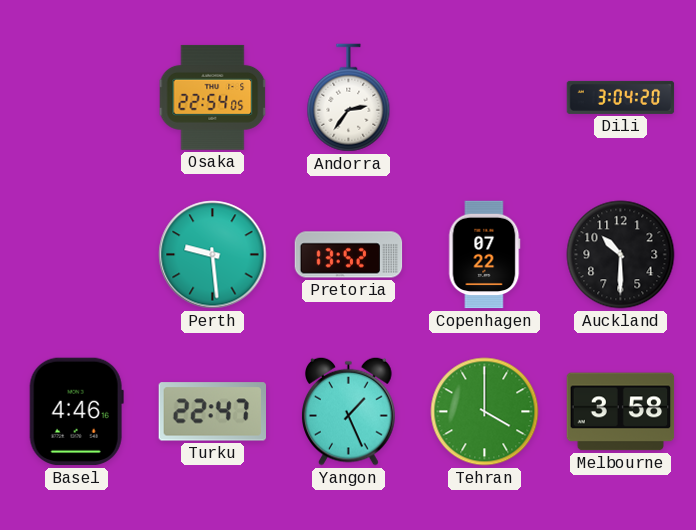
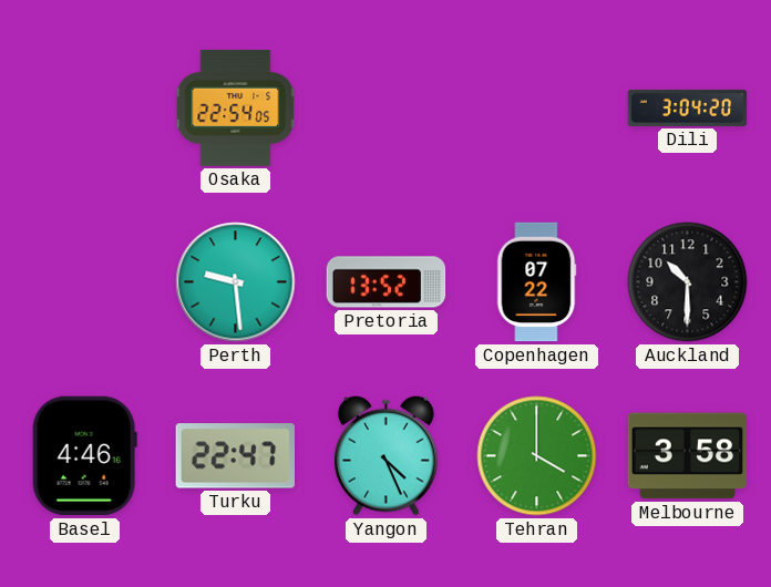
Andorra: 2:36 -> none
Yangon: 1:26 -> 4:26
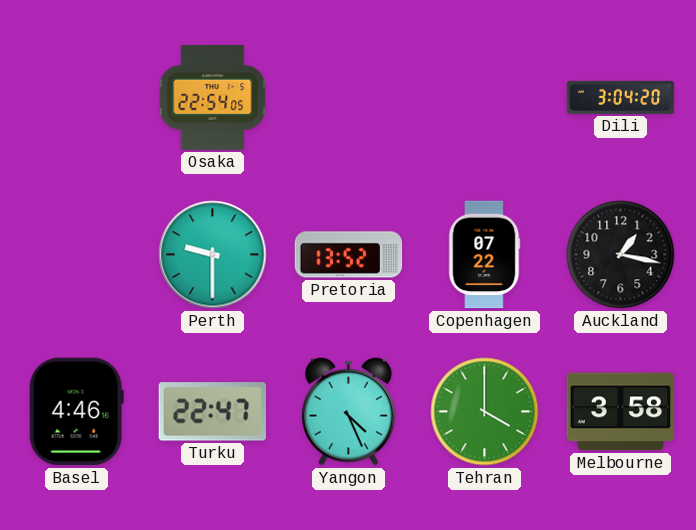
Perth: 9:29 -> 9:30
Auckland: 10:30 -> 1:17
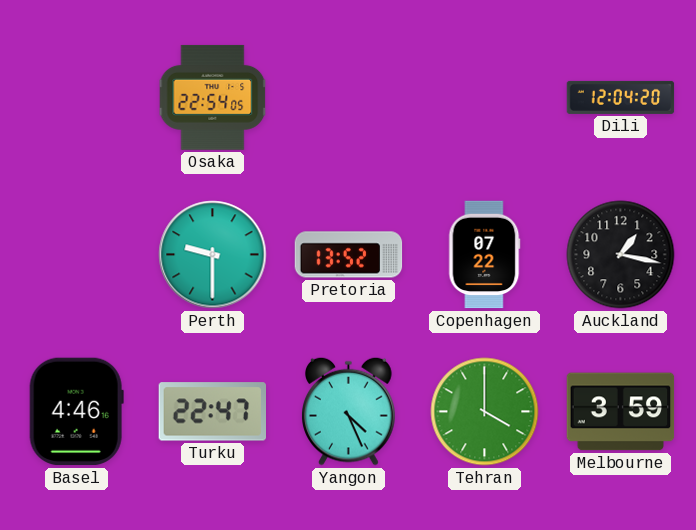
Dili: 3:04 -> 12:04
Melbourne: 3:58 -> 3:59
